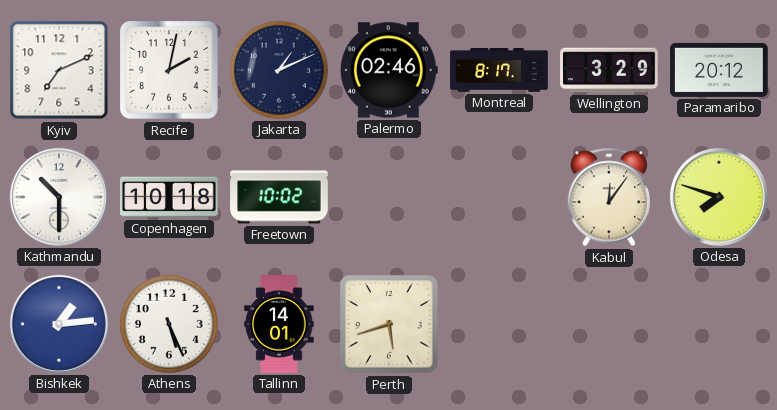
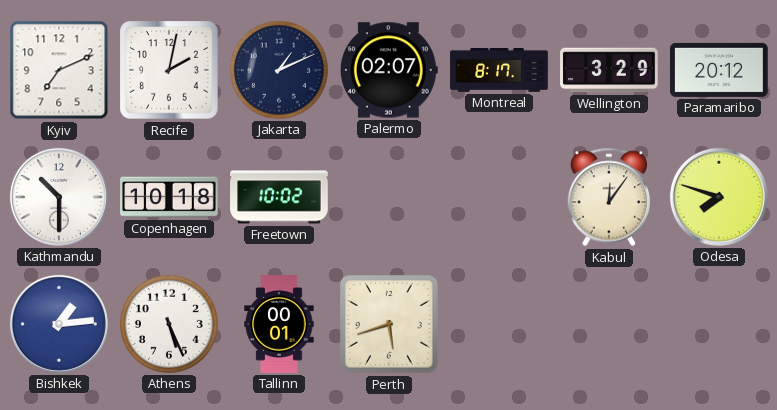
Palermo: 02:46 -> 02:07
Tallinn: 14:01 -> 00:01
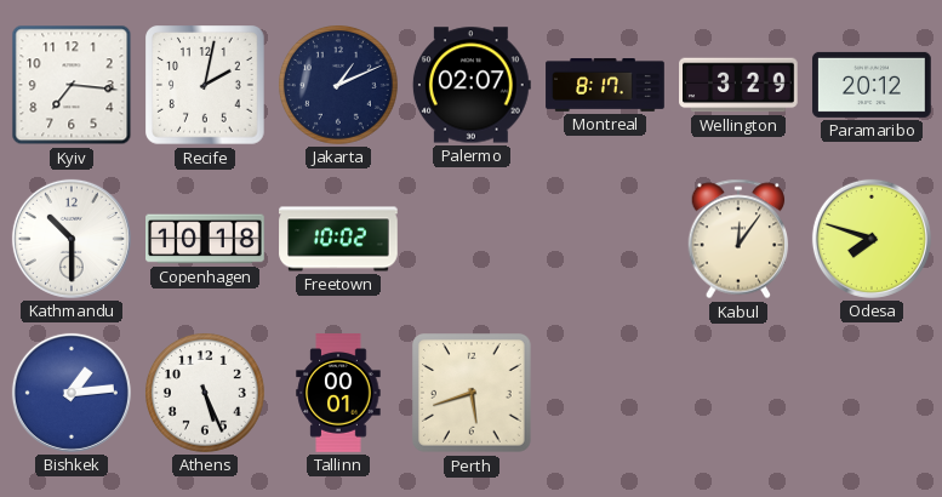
Kyiv: 7:11 -> 7:16
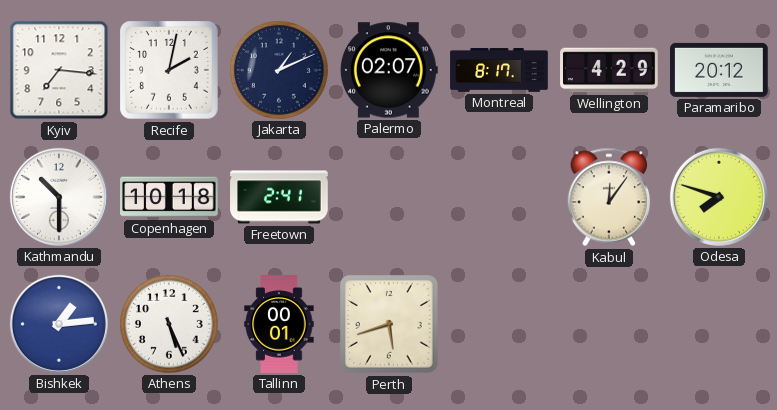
Wellington: 3:29 -> 4:29
Freetown: 10:02 -> 2:41
